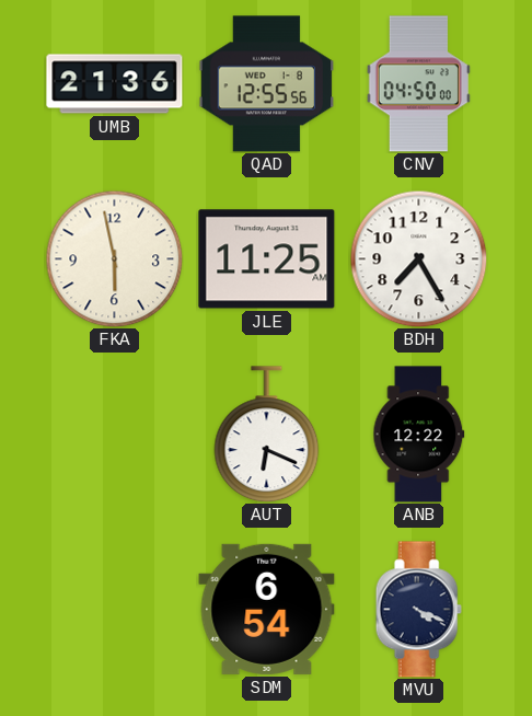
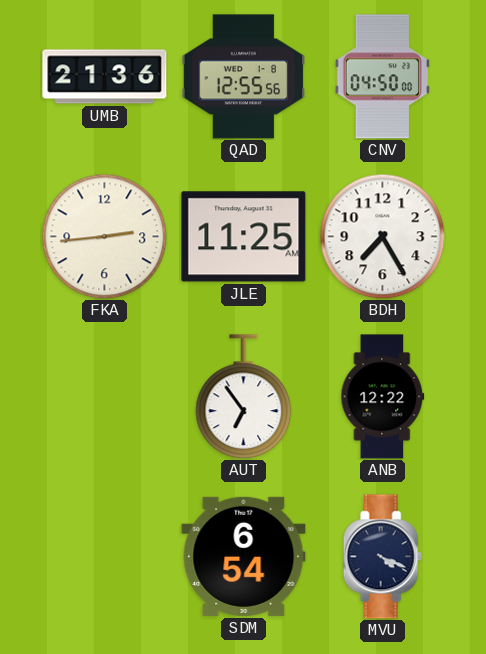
FKA: 5:58 -> 2:44
AUT: 6:19 -> 6:54
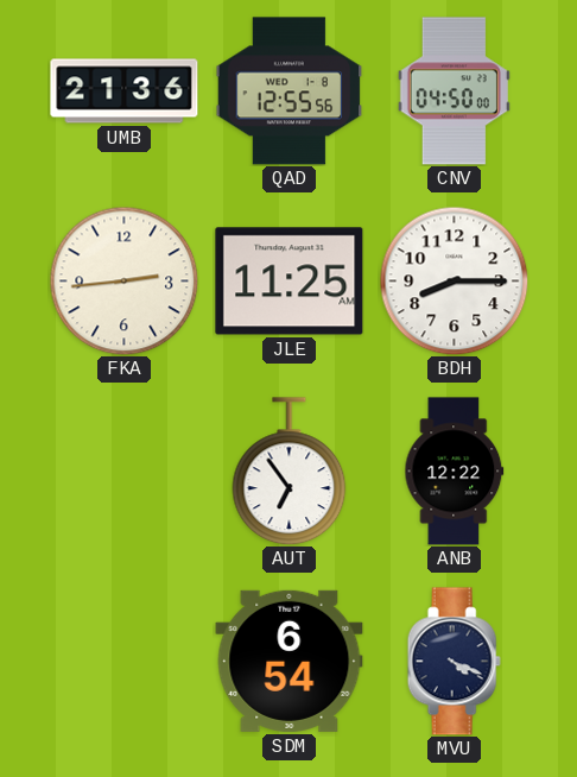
BDH: 7:25 -> 8:15
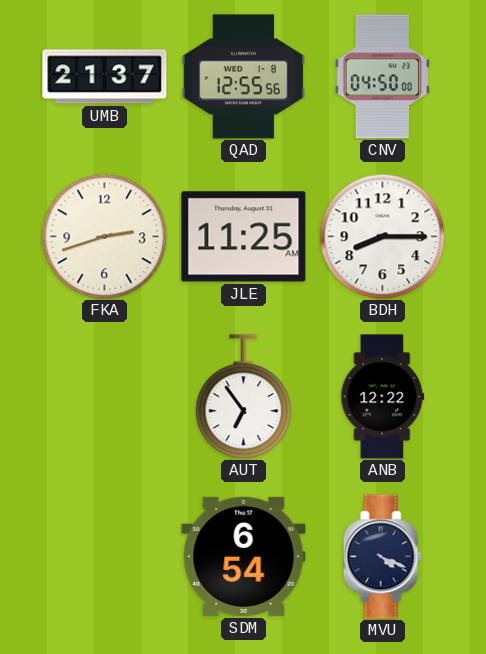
UMB: 21:36 -> 21:37
FKA: 2:44 -> 2:42
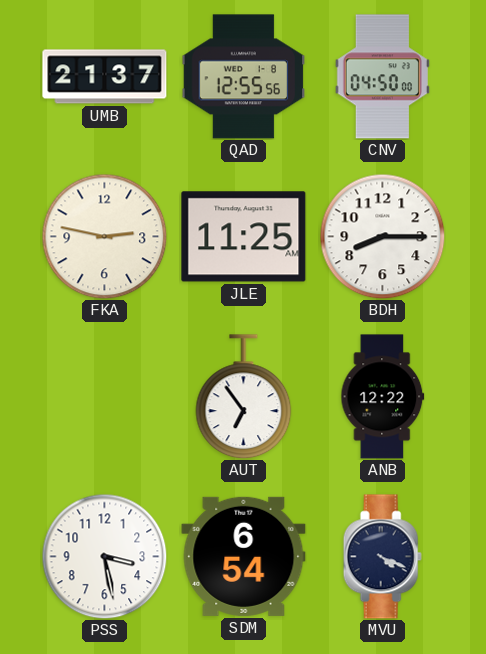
FKA: 2:42 -> 2:47
PSS: none -> 3:28
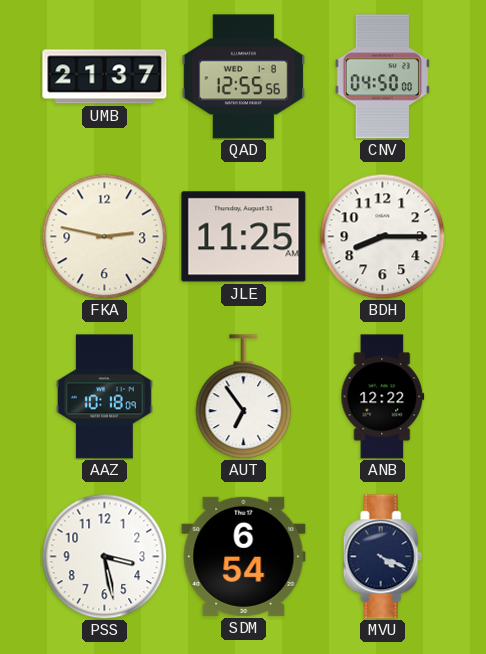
AAZ: none -> 10:18
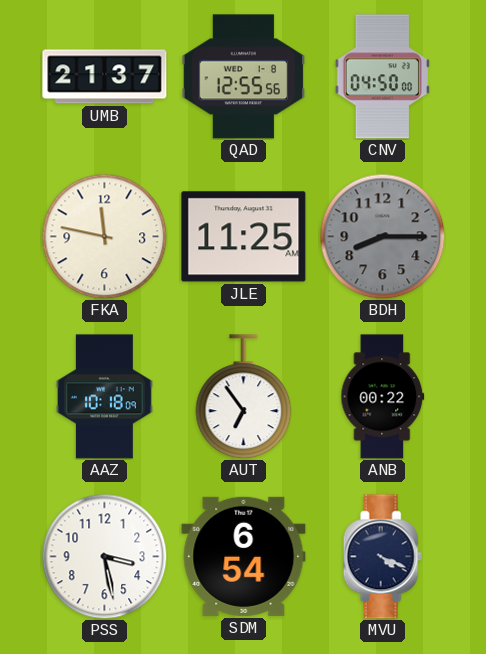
FKA: 2:47 -> 11:47
BDH dial: white -> grey
ANB: 12:22 -> 00:22
